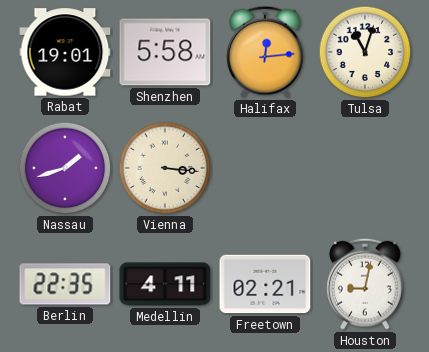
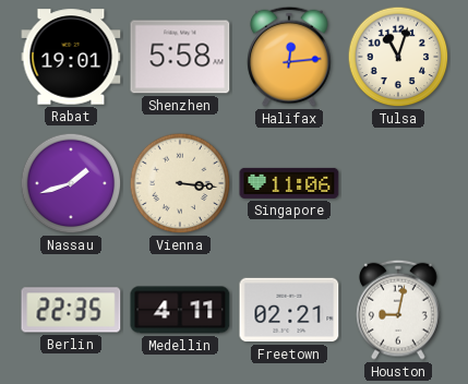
Singapore: none -> 11:06
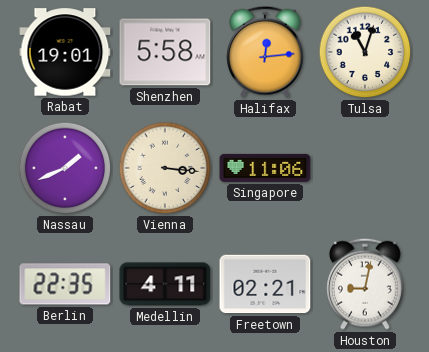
Nassau: 1:42 -> 1:41
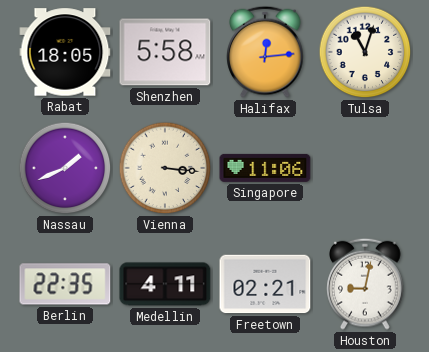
Rabat: 19:01 -> 18:05
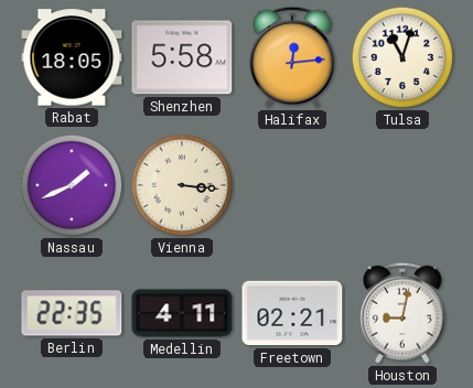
Singapore: 11:06 -> none
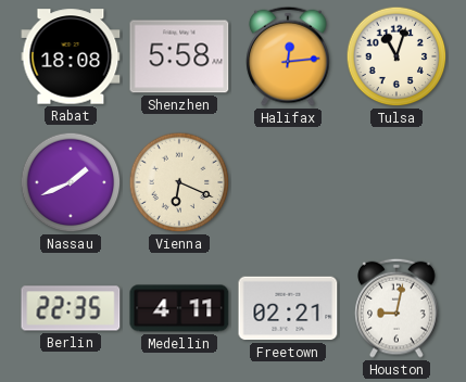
Rabat: 18:05 -> 18:08
Vienna: 3:16 -> 6:19
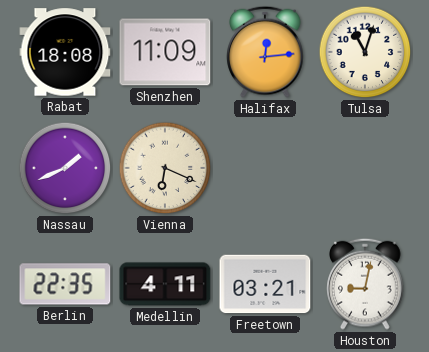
Shenzhen: 5:58 -> 11:09
Freetown: 02:21 -> 03:21
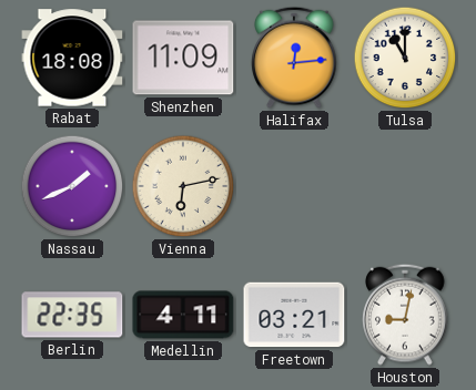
Tulsa: 11:03 -> 11:00
Vienna: 6:19 -> 6:13
